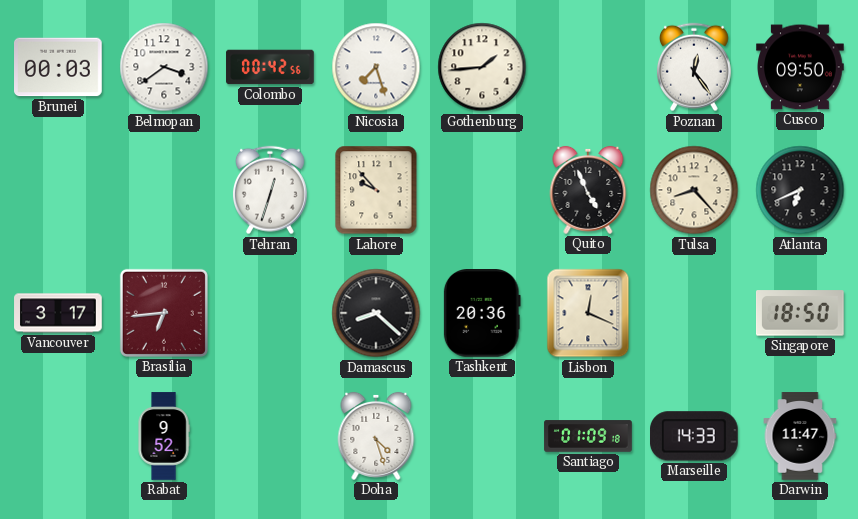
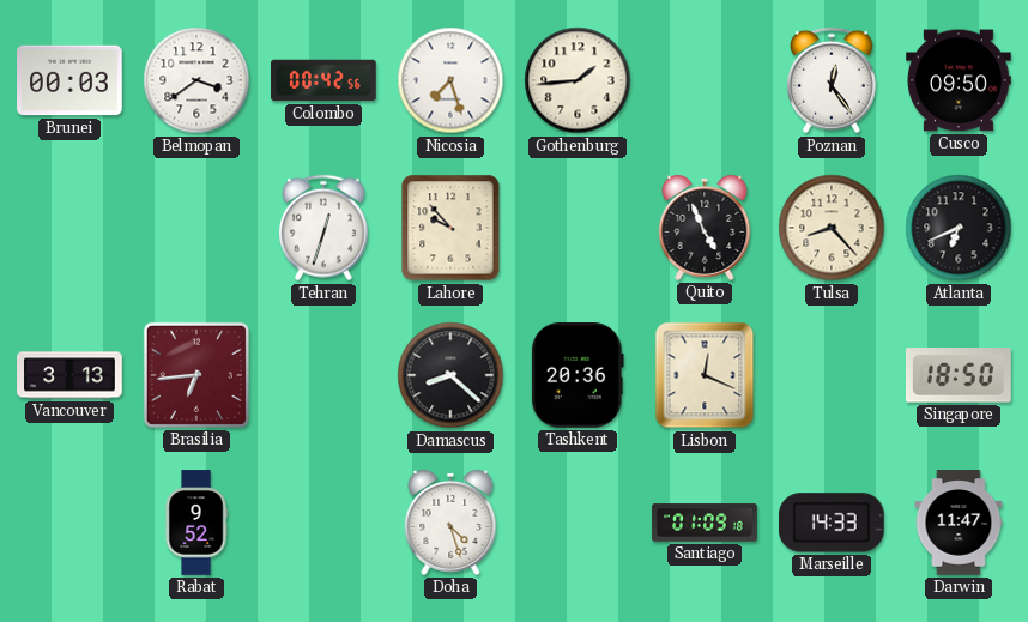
Vancouver: 3:17 -> 3:13
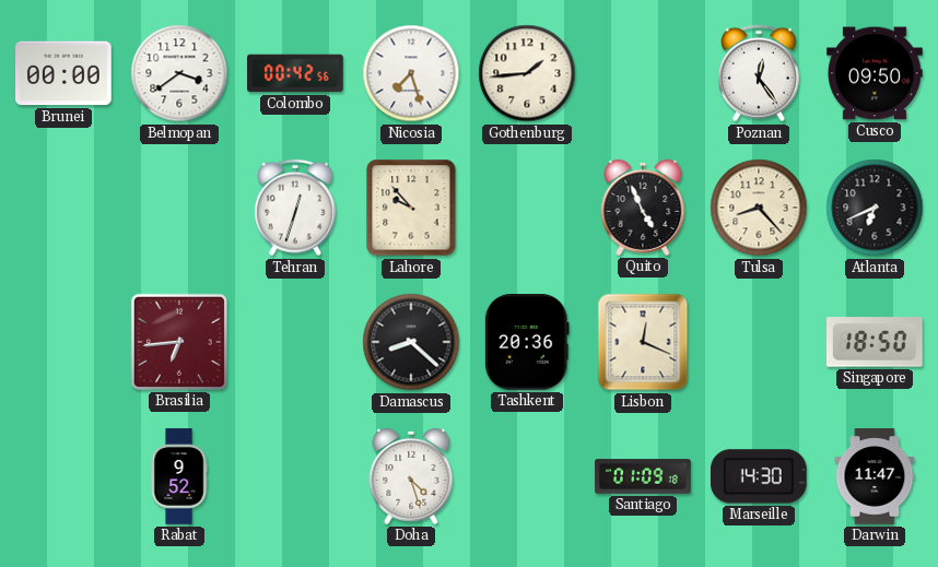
Brunei: 00:03 -> 00:00
Vancouver: 3:13 -> none
Marseille: 14:33 -> 14:30
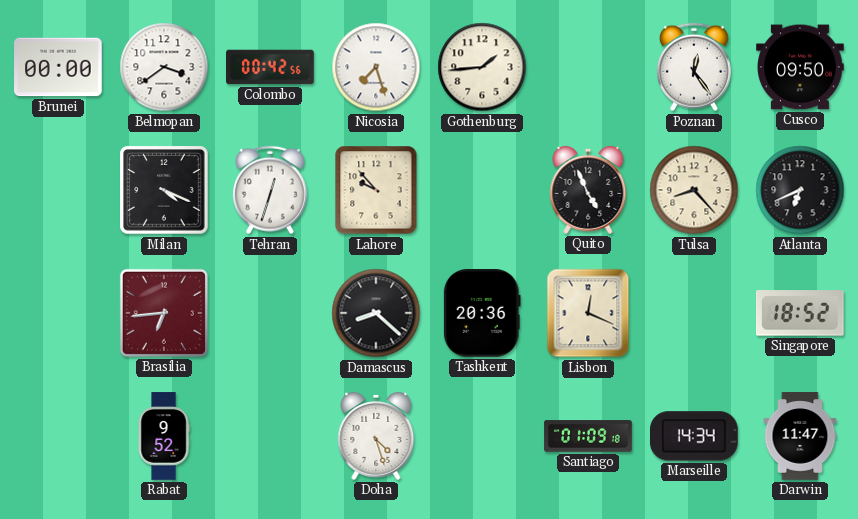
Milan: none -> 4:19
Singapore: 18:50 -> 18:52
Marseille: 14:30 -> 14:34
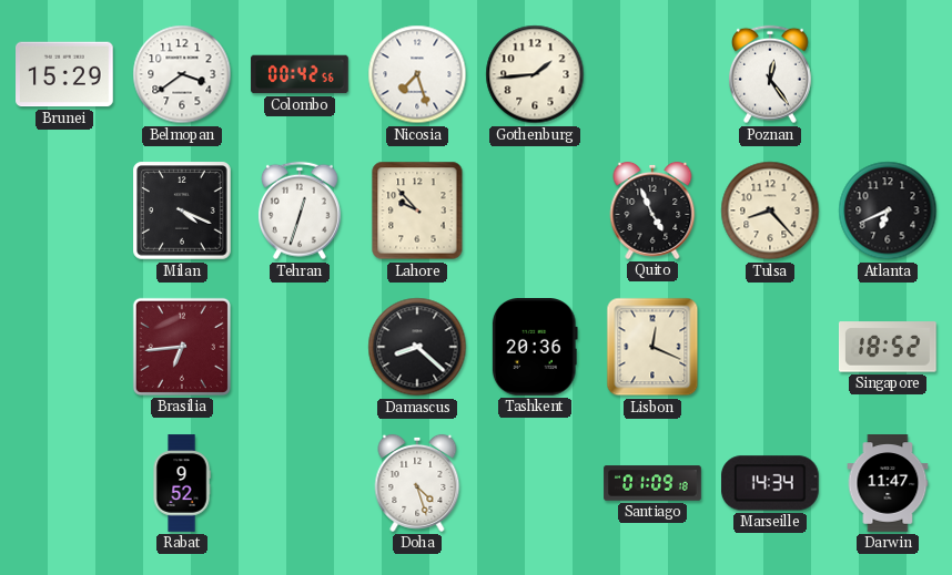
Brunei: 00:00 -> 15:29
Cusco: 09:50 -> none
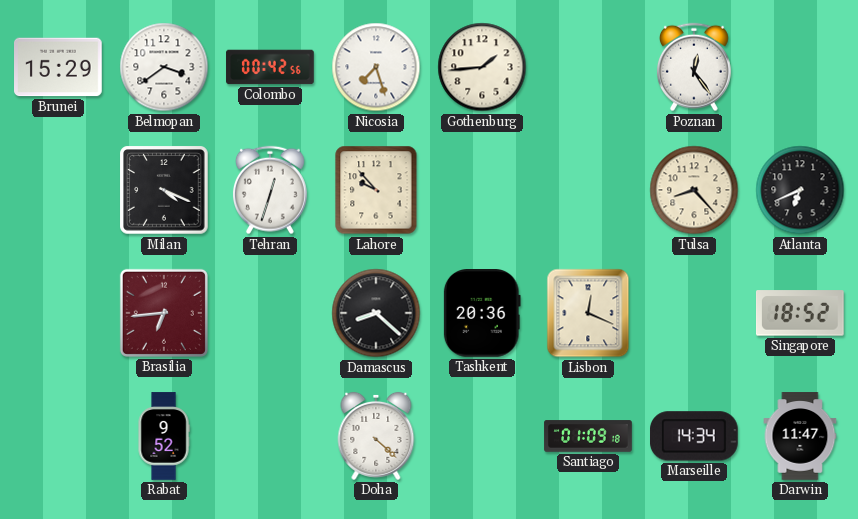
Quito: 4:56 -> none
Doha: 4:27 -> 4:22
